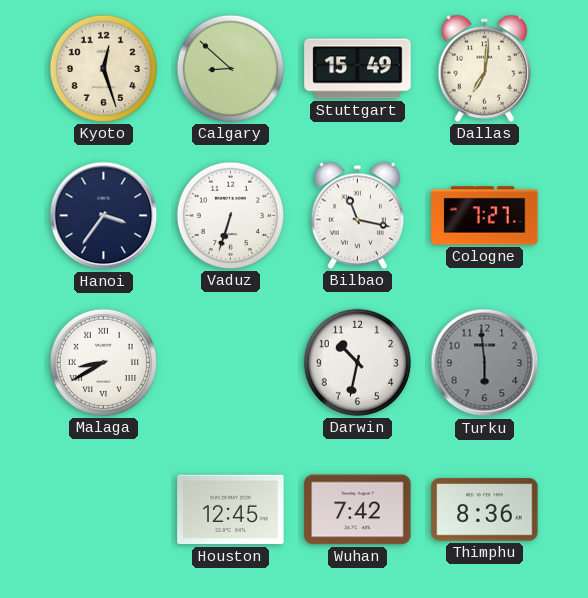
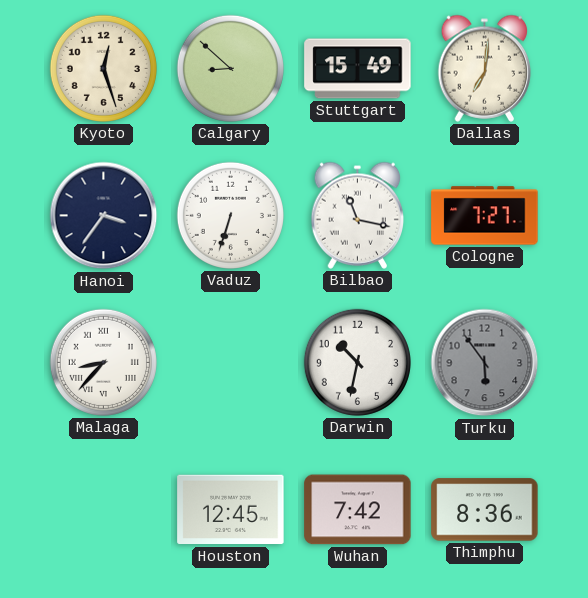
Malaga: 8:40 -> 8:37
Turku: 5:59 -> 5:54
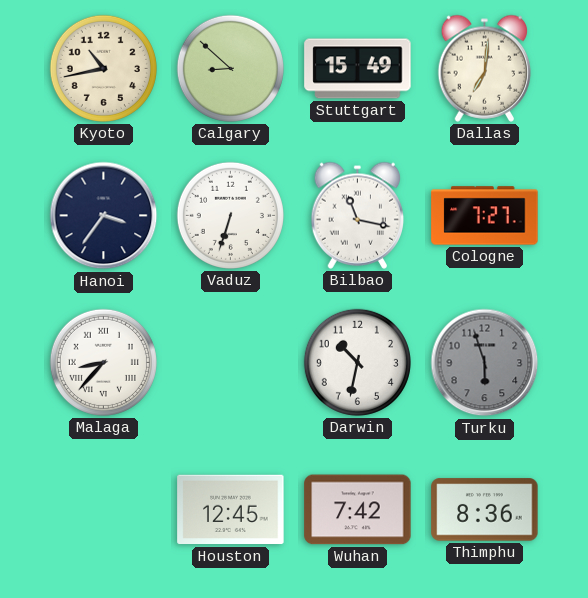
Kyoto: 12:27 -> 10:43
Turku: 5:54 -> 5:57
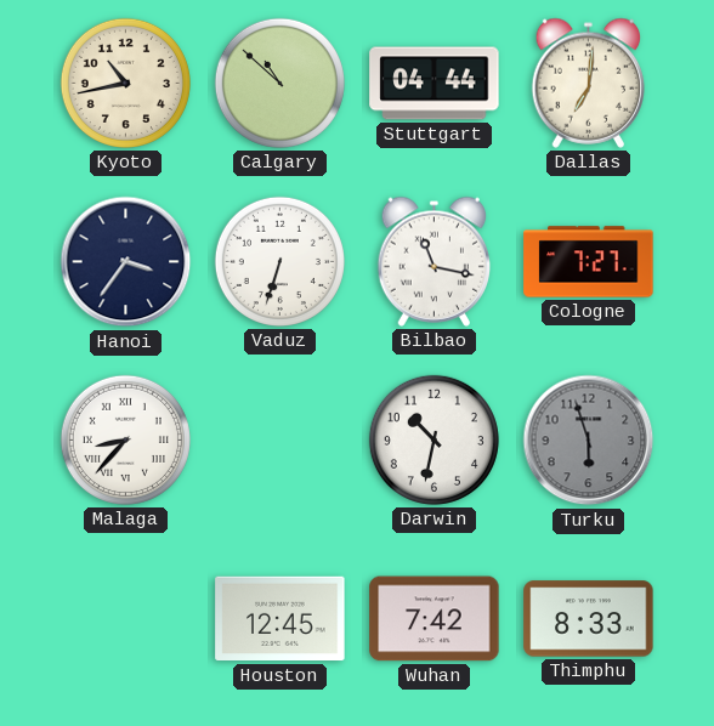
Calgary: 8:52 -> 10:52
Stuttgart: 15:49 -> 04:44
Thimphu: 8:36 -> 8:33
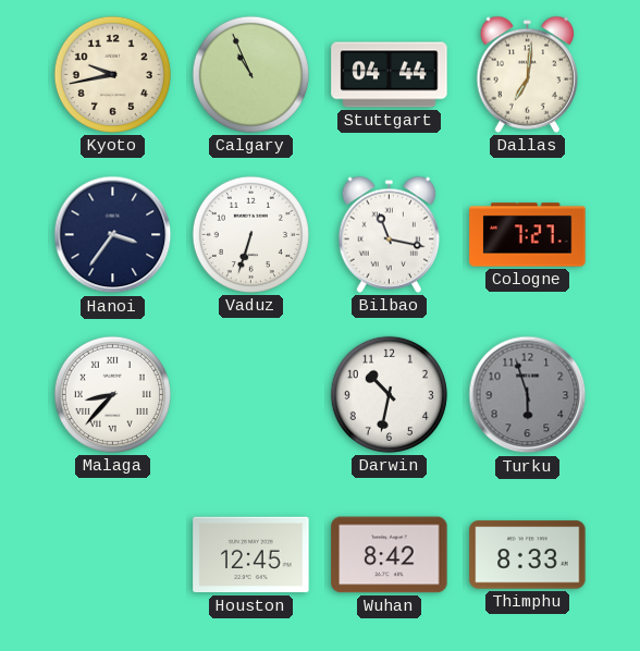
Kyoto: 10:43 -> 9:43
Calgary: 10:52 -> 10:56
Wuhan: 7:42 -> 8:42
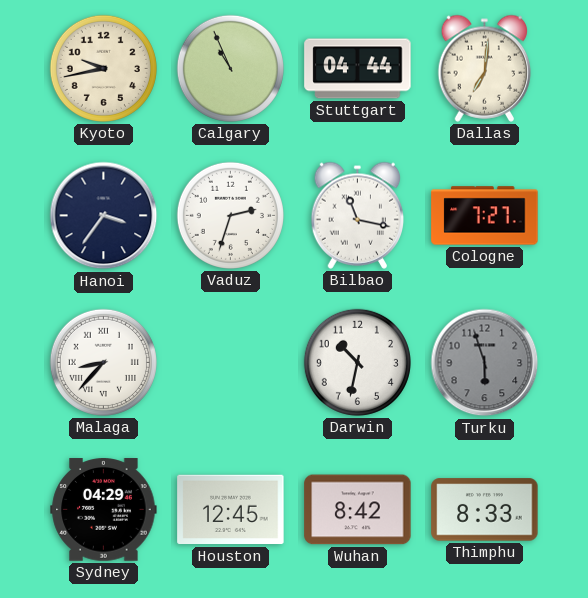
Vaduz: 6:33 -> 2:33
Sydney: none -> 04:29
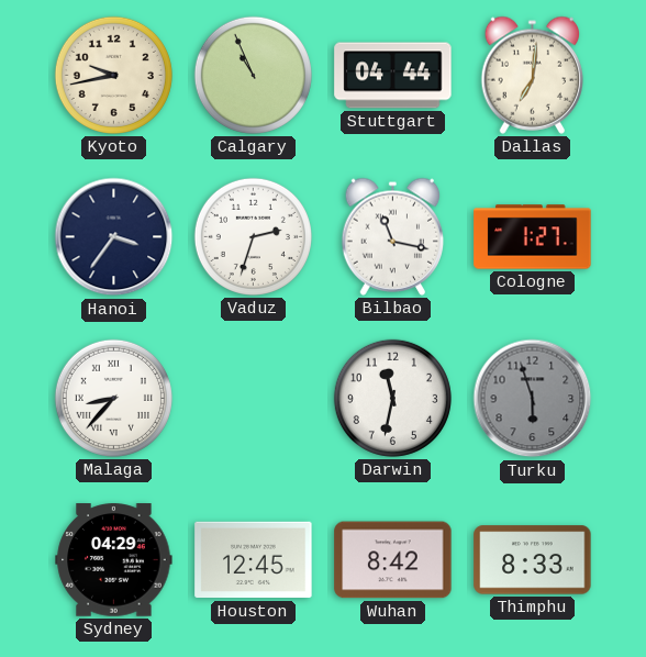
Cologne: 7:27 -> 1:27
Darwin: 10:32 -> 11:32
